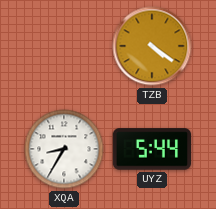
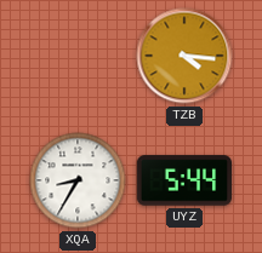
TZB: 4:21 -> 4:16
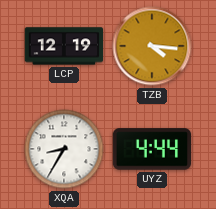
LCP: none -> 12:19
UYZ: 5:44 -> 4:44
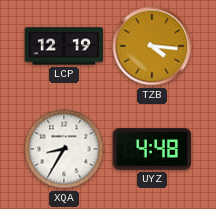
UYZ: 4:44 -> 4:48
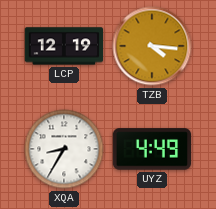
UYZ: 4:48 -> 4:49
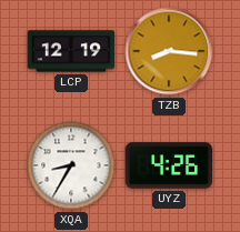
TZB: 4:16 -> 8:16
UYZ: 4:49 -> 4:26
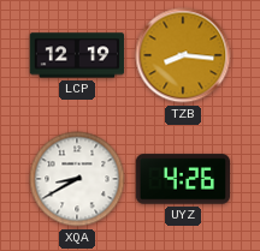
XQA: 8:35 -> 8:40
